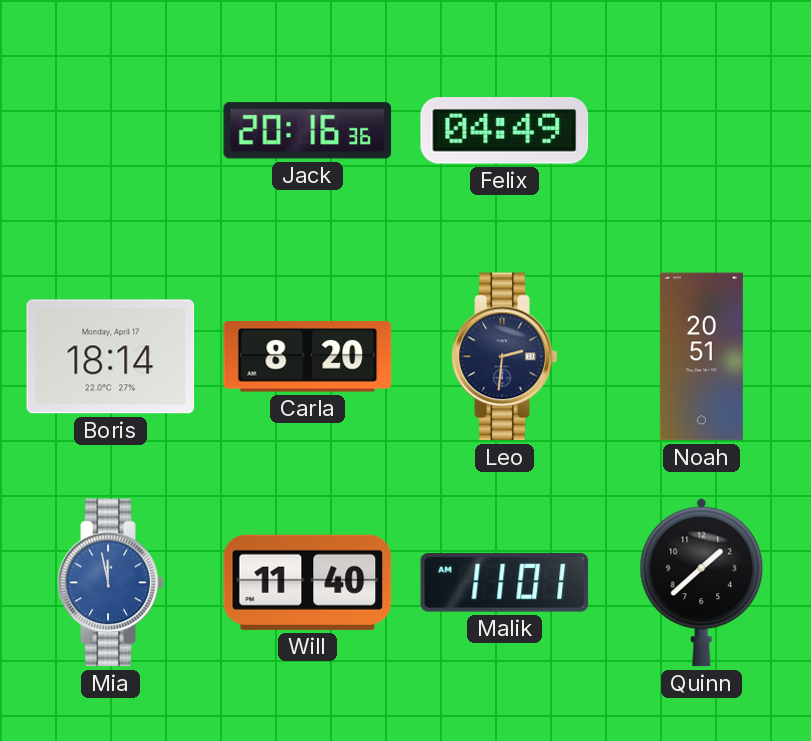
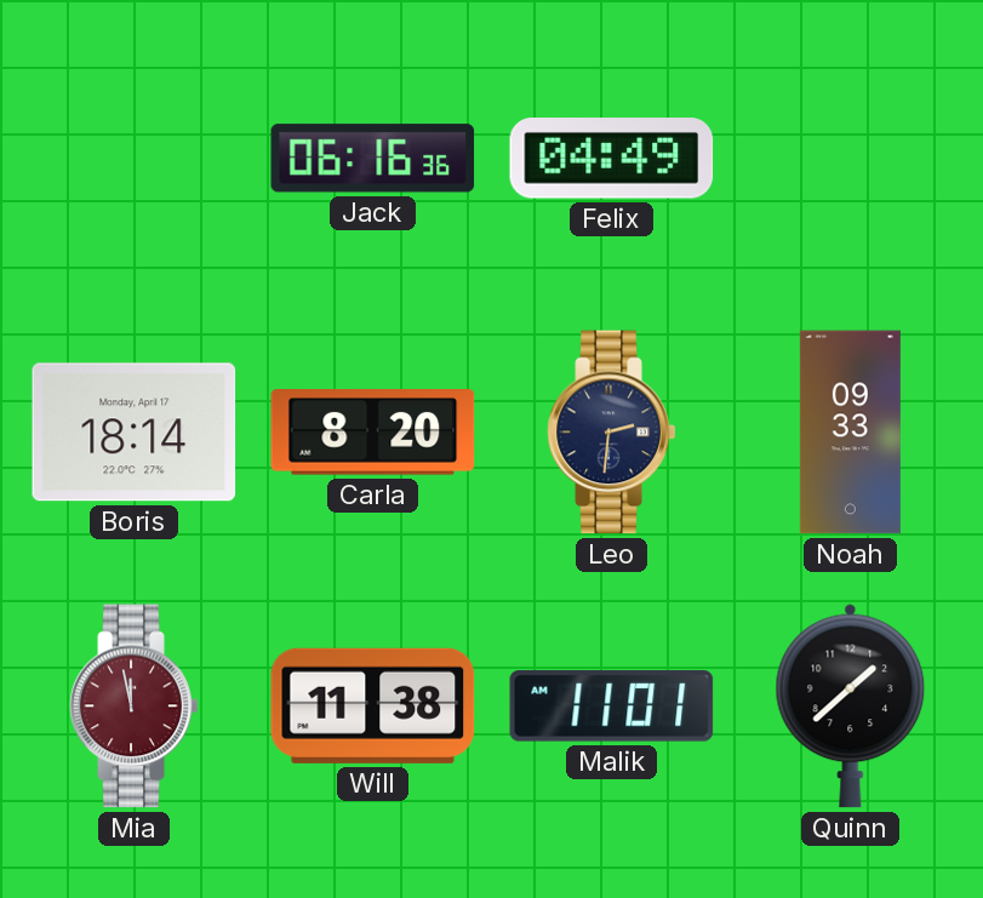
Jack: 20:16 -> 06:16
Noah: 20:51 -> 09:33
Mia dial: blue -> burgundy
Will: 11:40 -> 11:38
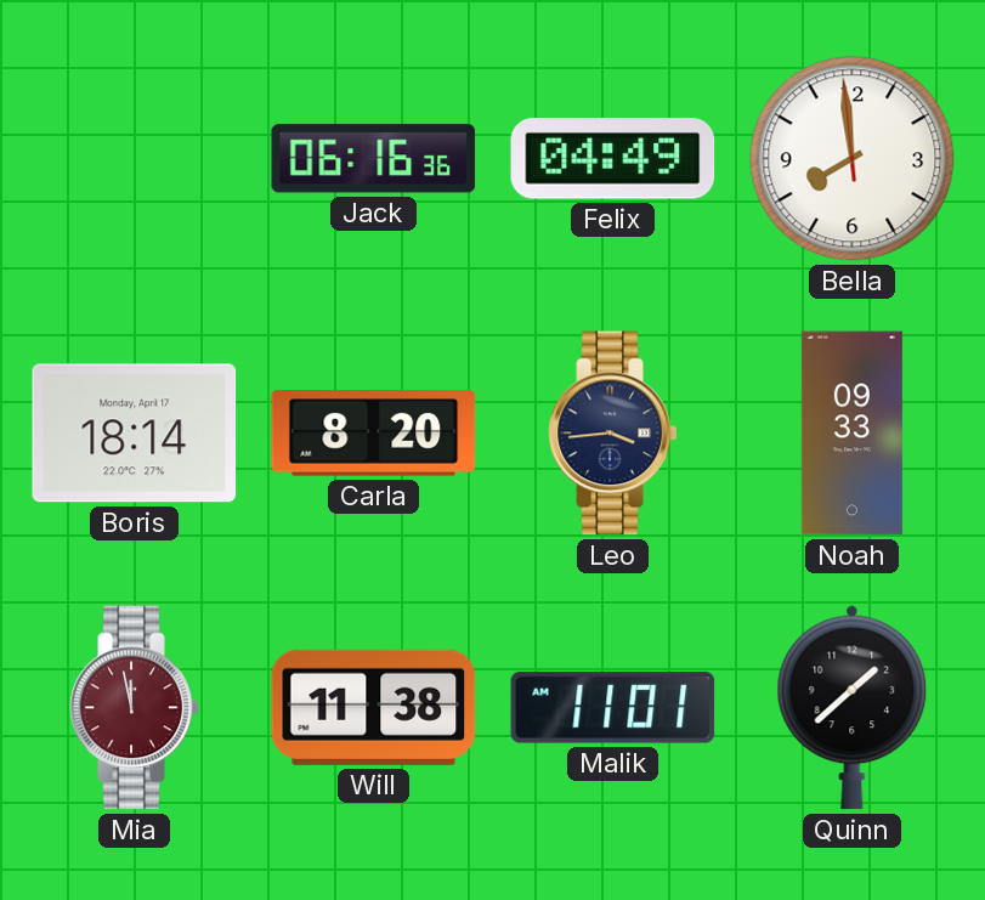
Bella: none -> 7:58
Leo: 2:31 -> 3:44
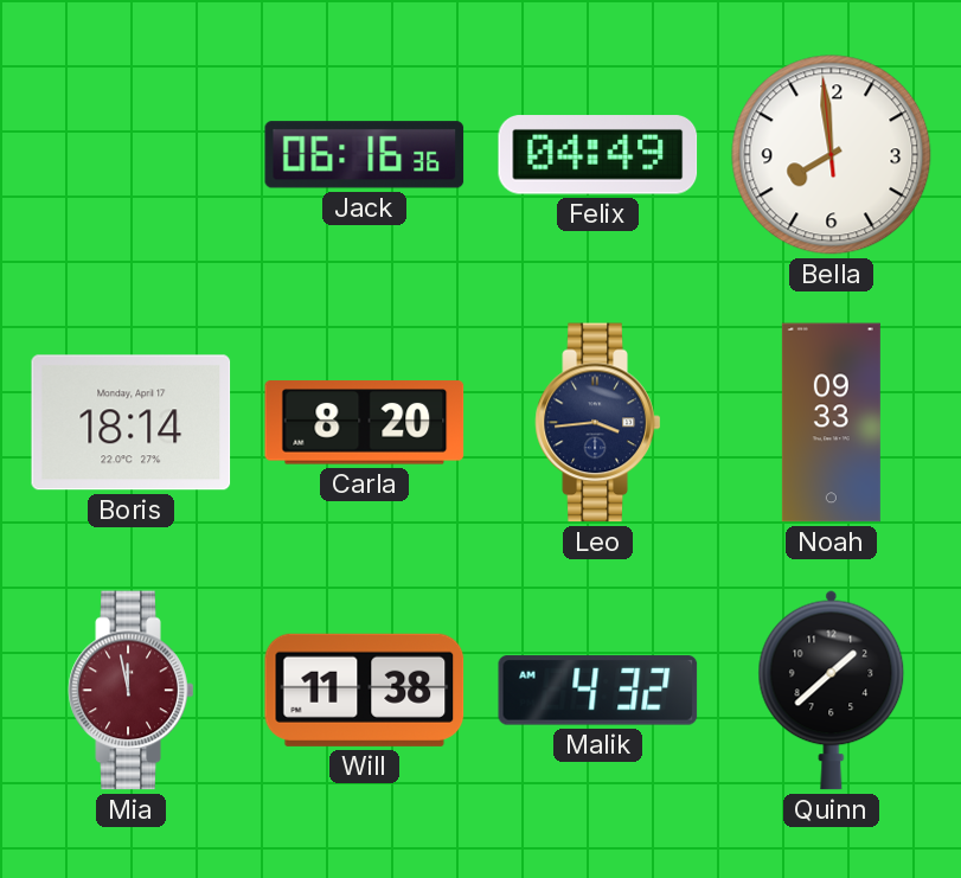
Malik: 11:01 -> 4:32
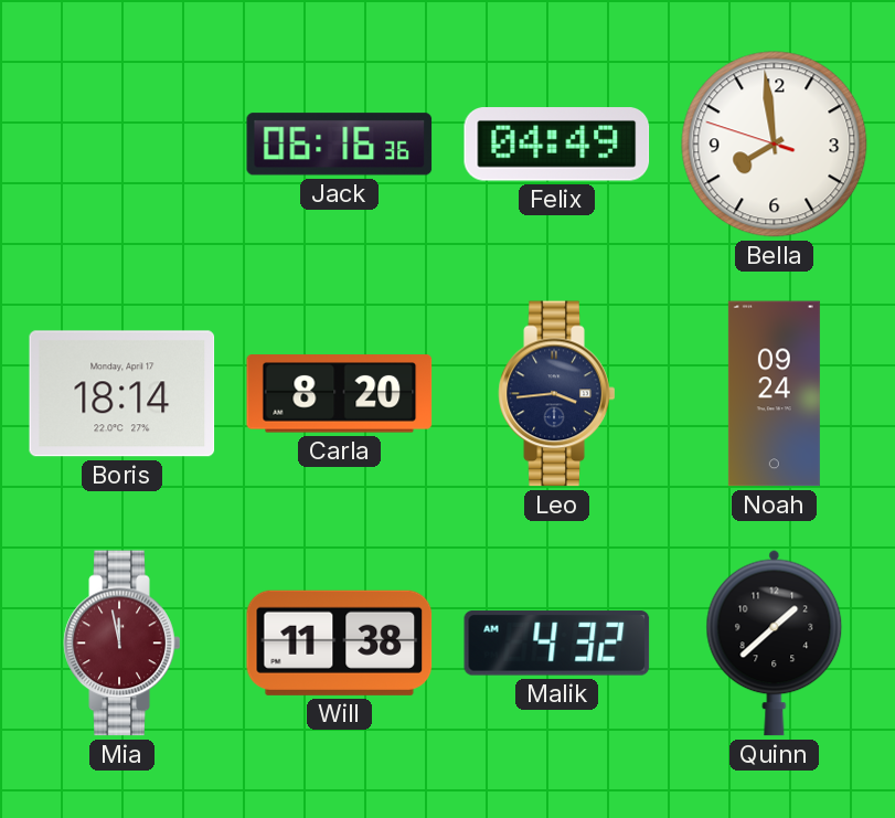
Bella: 7:58:59 -> 7:58:48
Noah: 09:33 -> 09:24
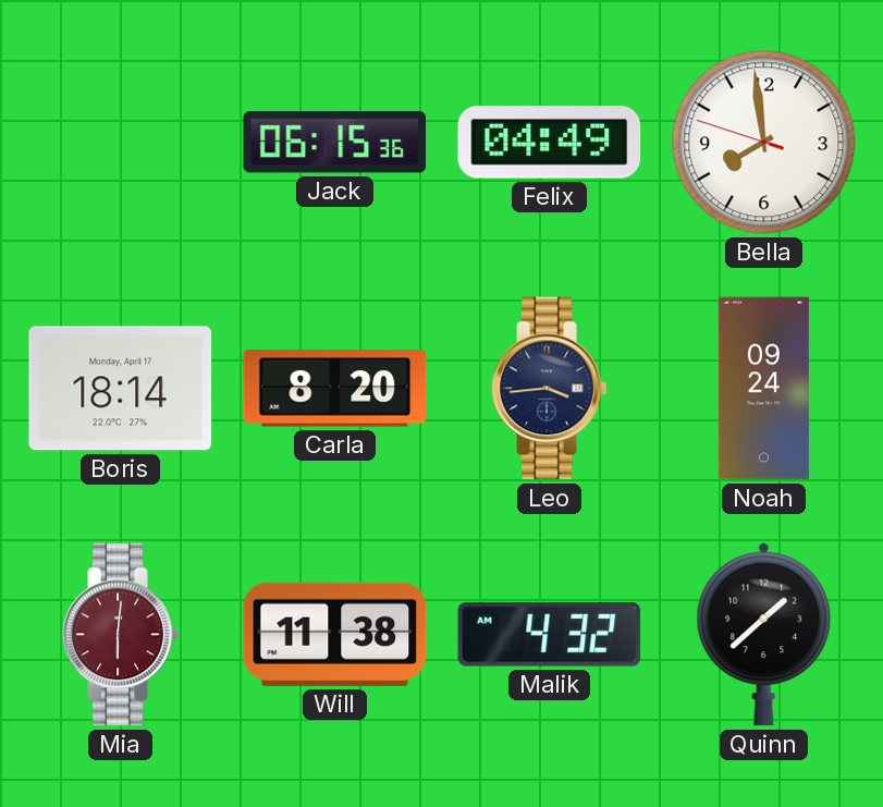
Jack: 06:16 -> 06:15
Mia: 11:58 -> 6:01
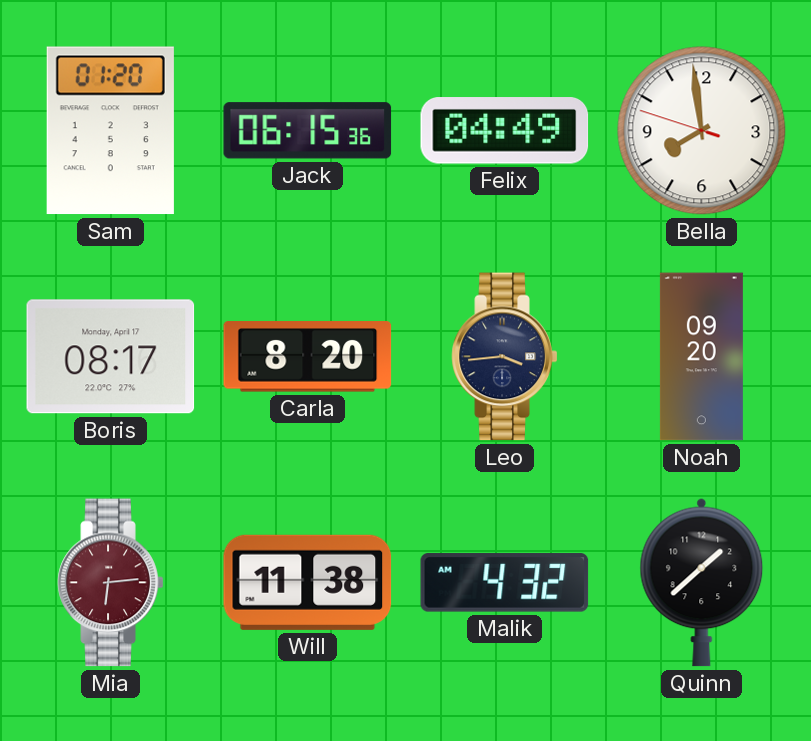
Sam: none -> 01:20
Boris: 18:14 -> 08:17
Noah: 09:24 -> 09:20
Mia: 6:01 -> 6:14
